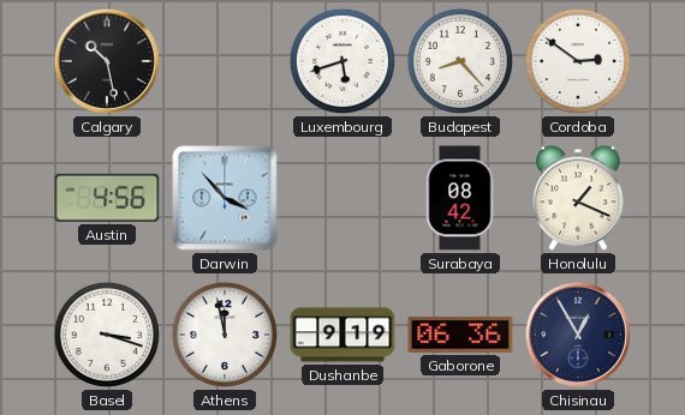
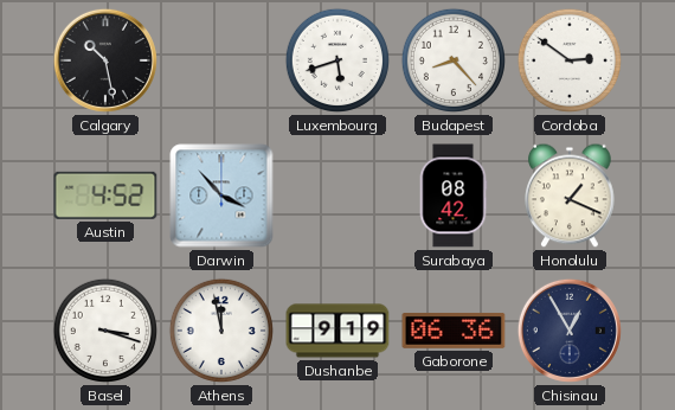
Austin: 4:56 -> 4:52
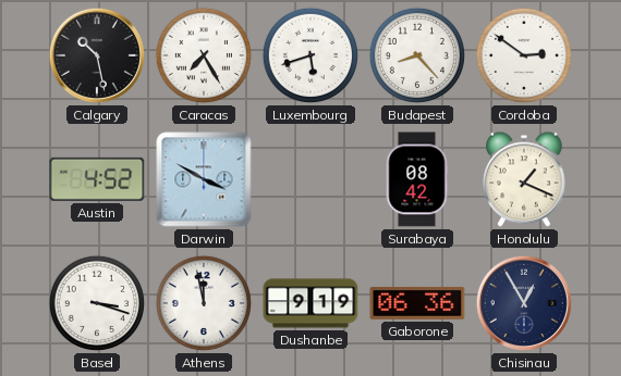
Caracas: none -> 7:25
Darwin: 3:53 -> 3:50
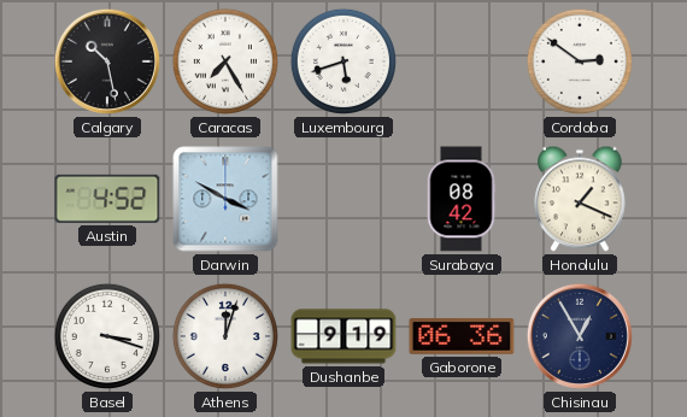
Budapest: 8:23 -> none
Athens: 11:58 -> 12:03
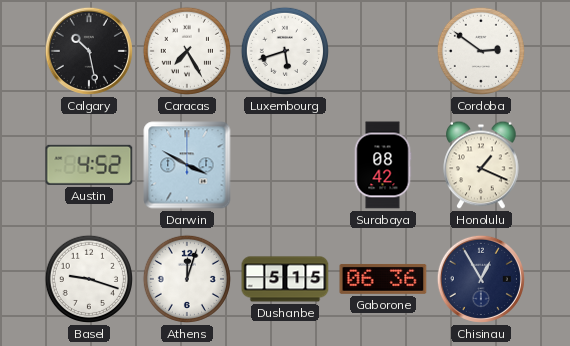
Basel: 3:18 -> 9:18
Dushanbe: 9:19 -> 5:15
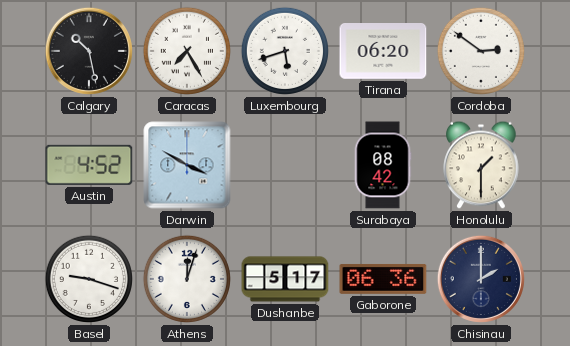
Tirana: none -> 06:20
Honolulu: 1:19 -> 1:30
Dushanbe: 5:15 -> 5:17
Chisinau: 12:55 -> 2:00
